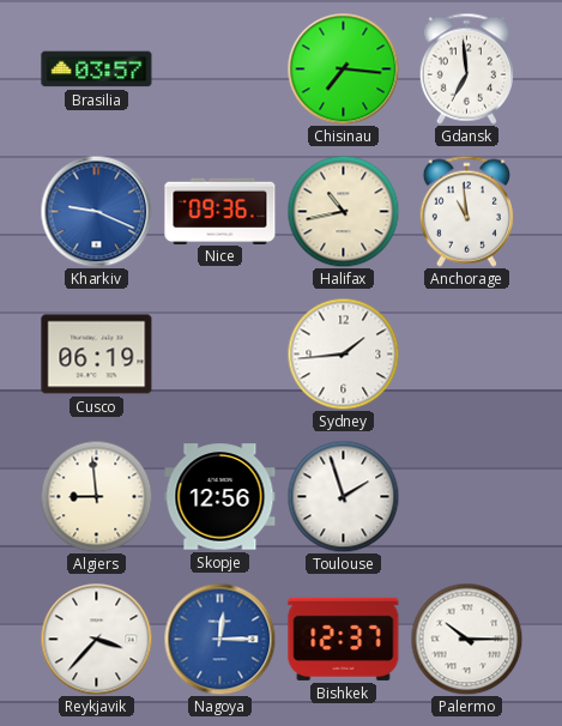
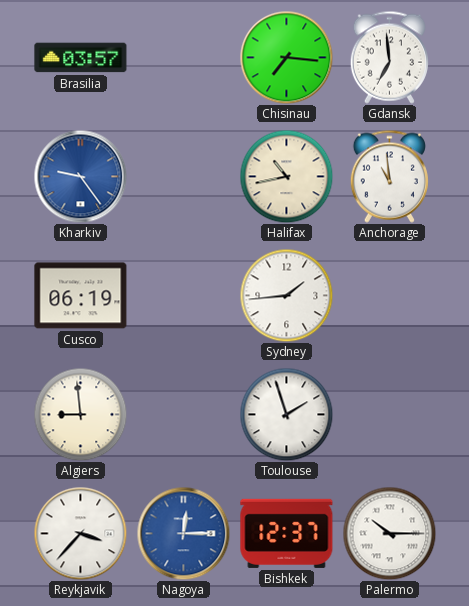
Kharkiv: 9:19 -> 9:24
Nice: 09:36 -> none
Skopje: 12:56 -> none
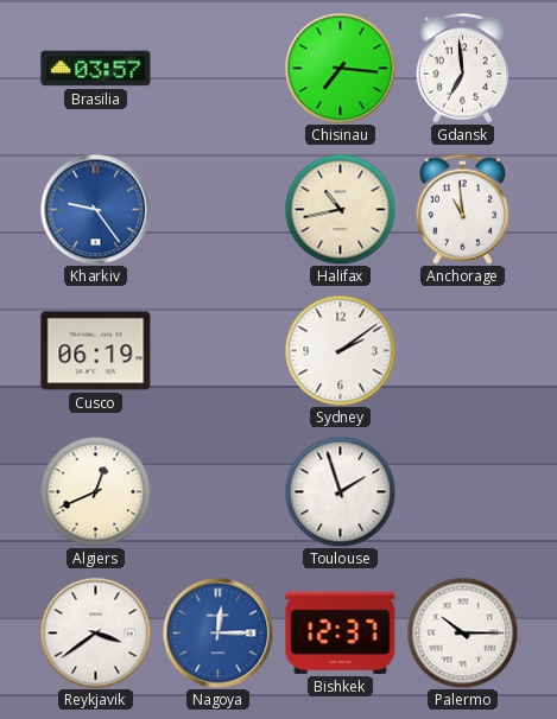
Sydney: 1:44 -> 2:09
Algiers: 8:59 -> 12:41
Reykjavik: 3:37 -> 3:39
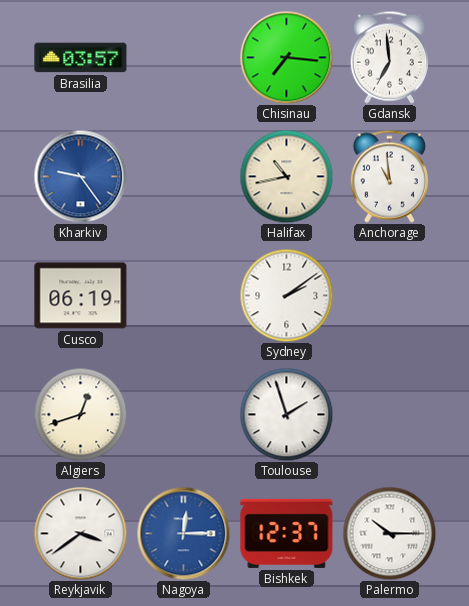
Algiers: 12:41 -> 12:42
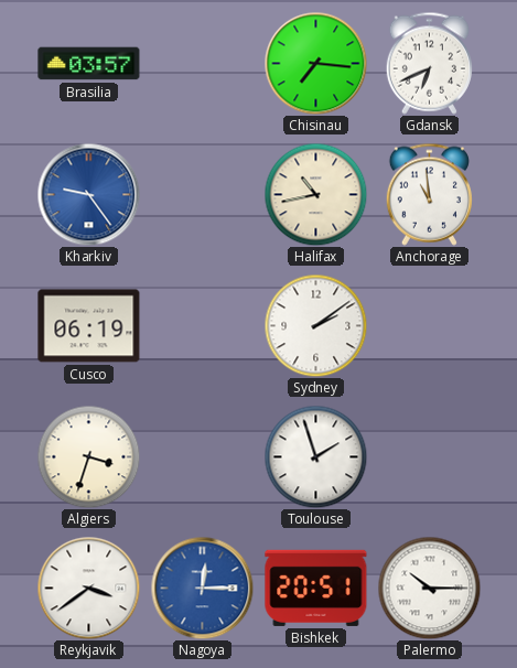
Gdansk: 6:59 -> 6:41
Algiers: 12:42 -> 3:33
Bishkek: 12:37 -> 20:51
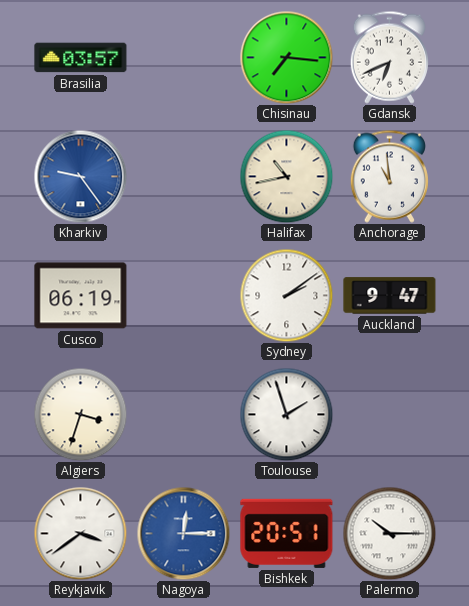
Auckland: none -> 9:47
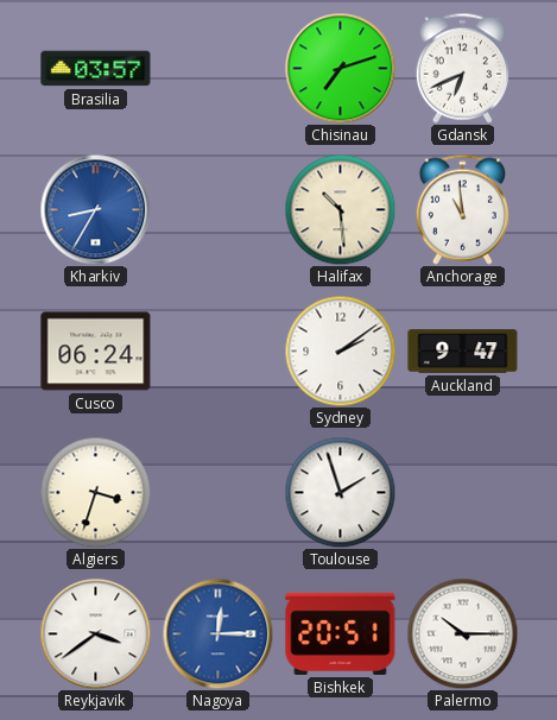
Chisinau: 7:16 -> 7:12
Kharkiv: 9:24 -> 8:35
Halifax: 10:43 -> 10:29
Cusco: 06:19 -> 06:24
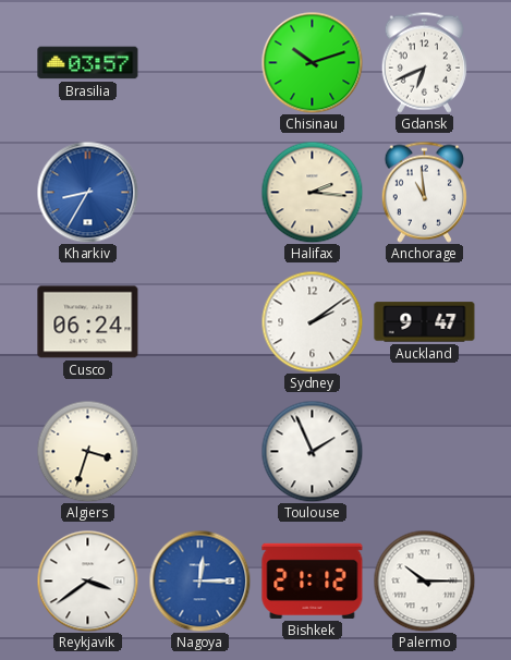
Chisinau: 7:12 -> 10:12
Halifax: 10:29 -> 2:16
Toulouse: 1:57 -> 1:56
Bishkek: 20:51 -> 21:12
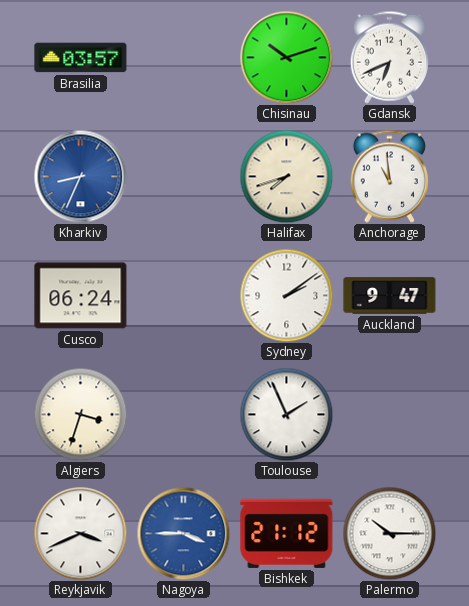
Kharkiv: 8:35 -> 8:34
Halifax: 2:16 -> 7:42
Reykjavik: 3:39 -> 3:41
Nagoya: 12:15 -> 3:45
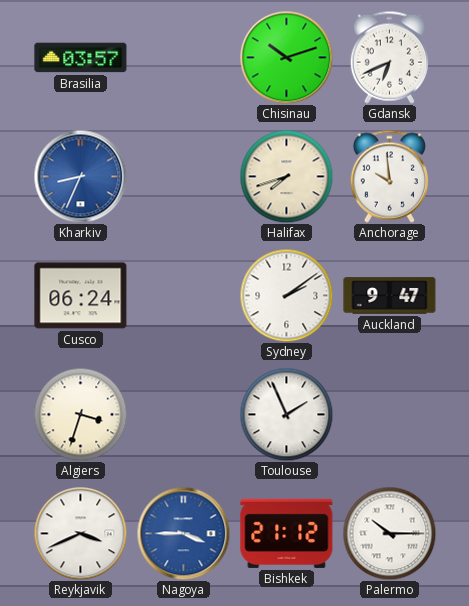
Anchorage: 10:59 -> 9:59
